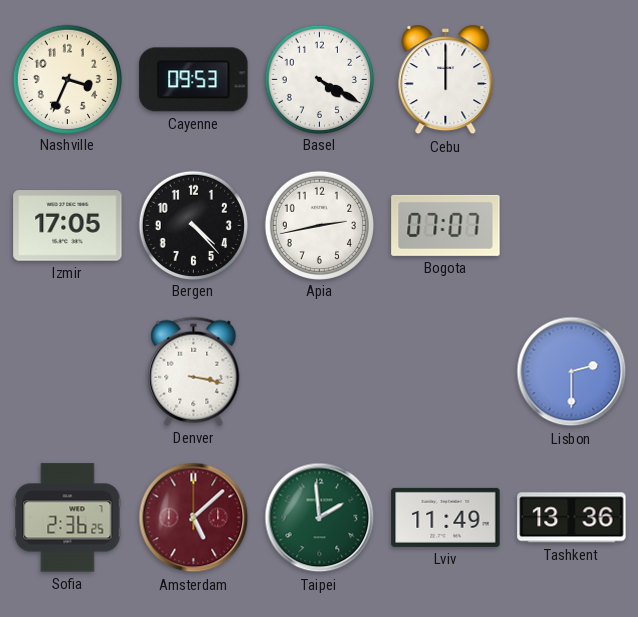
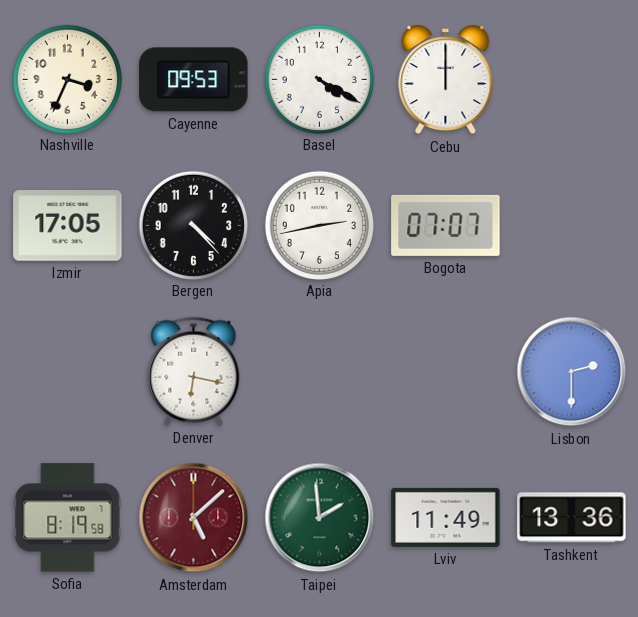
Denver: 3:17 -> 6:17
Sofia: 2:36 -> 8:19
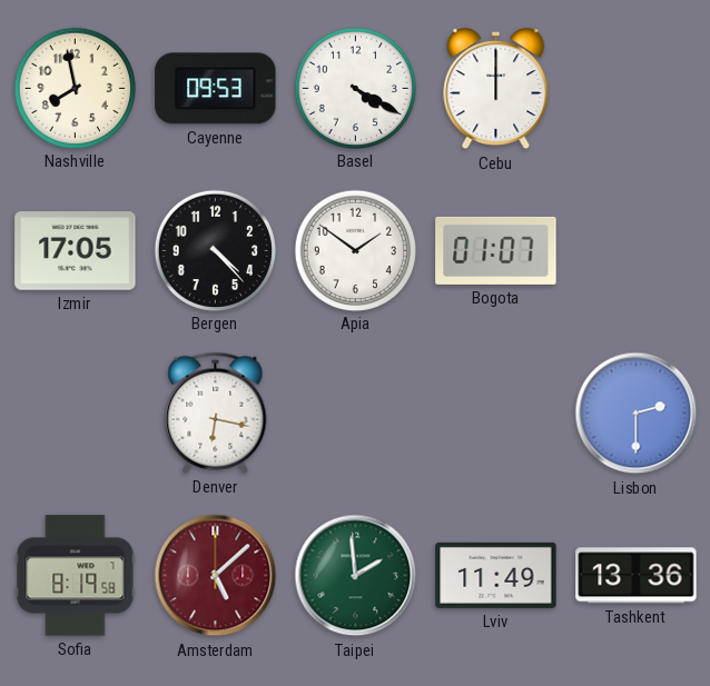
Nashville: 3:34 -> 7:58
Apia: 2:43 -> 1:51
Bogota: 07:07 -> 01:07
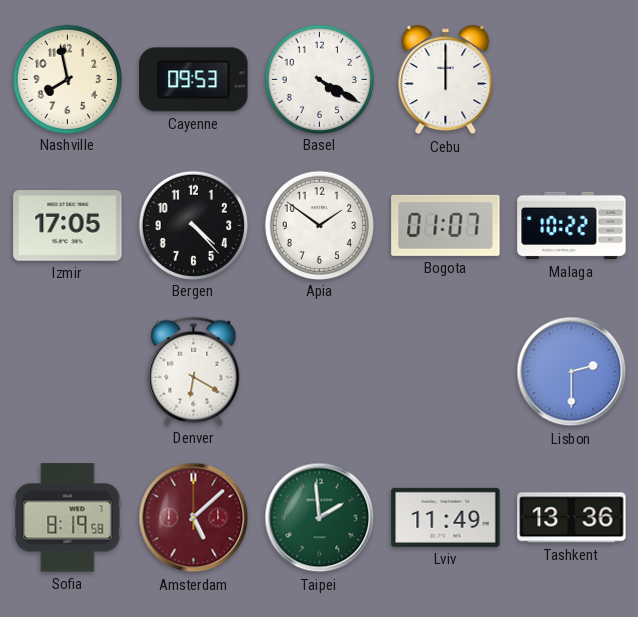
Malaga: none -> 10:22
Denver: 6:17 -> 6:20
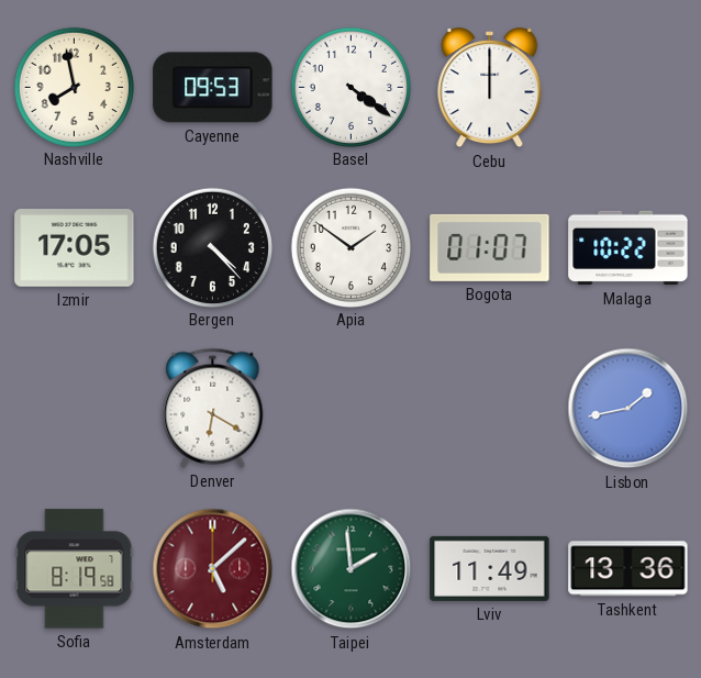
Basel: 4:20 -> 4:21
Lisbon: 2:30 -> 1:43
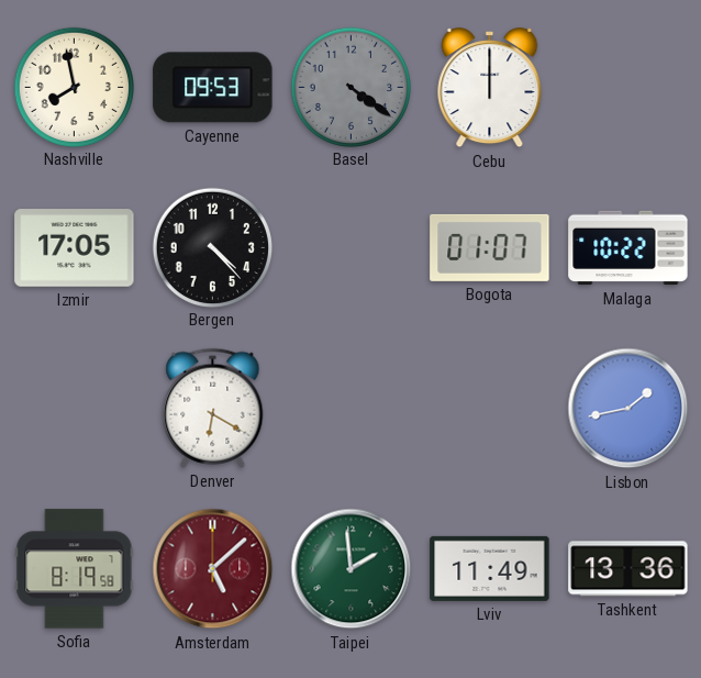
Basel dial: white -> grey
Apia: 1:51 -> none
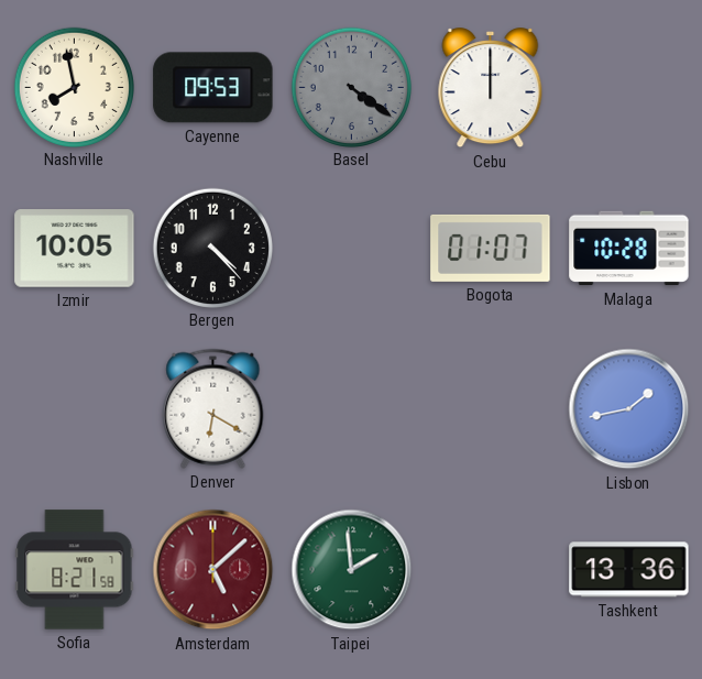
Izmir: 17:05 -> 10:05
Malaga: 10:22 -> 10:28
Sofia: 8:19 -> 8:21
Lviv: 11:49 -> none
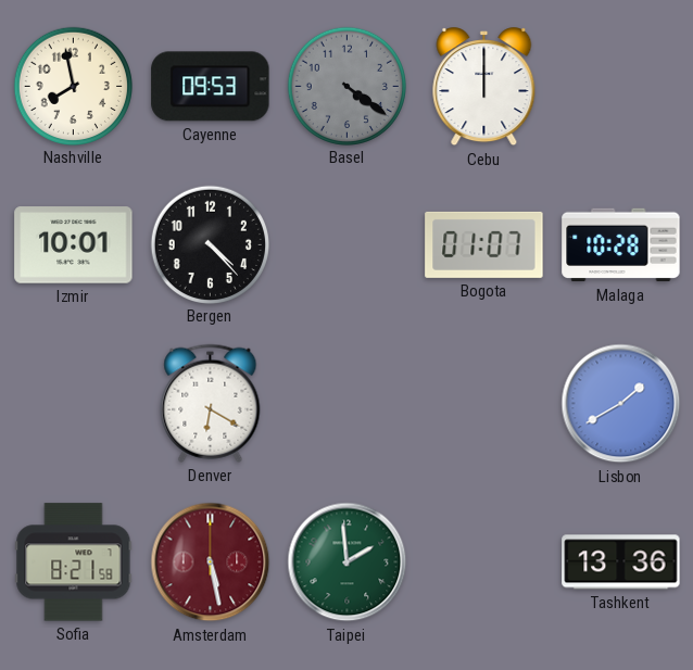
Izmir: 10:05 -> 10:01
Lisbon: 1:43 -> 1:40
Amsterdam: 5:08 -> 5:28
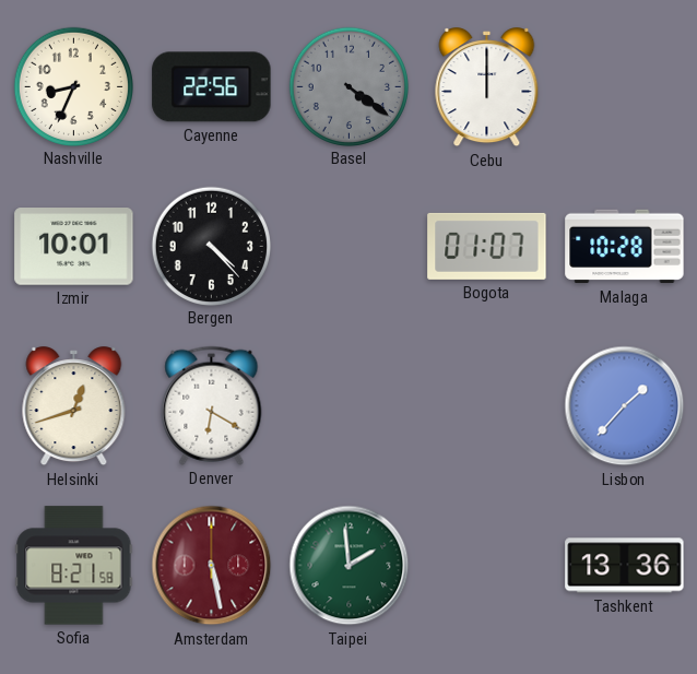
Nashville: 7:58 -> 8:34
Cayenne: 09:53 -> 22:56
Helsinki: none -> 12:42
Lisbon: 1:40 -> 1:37
